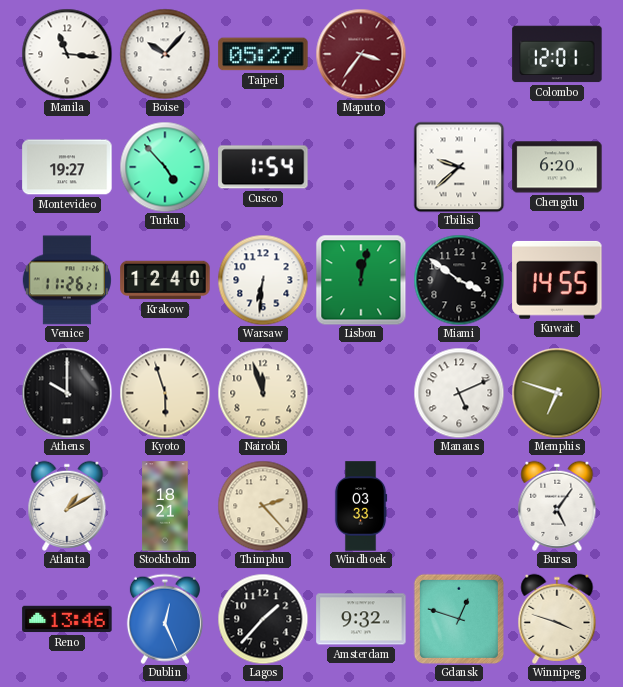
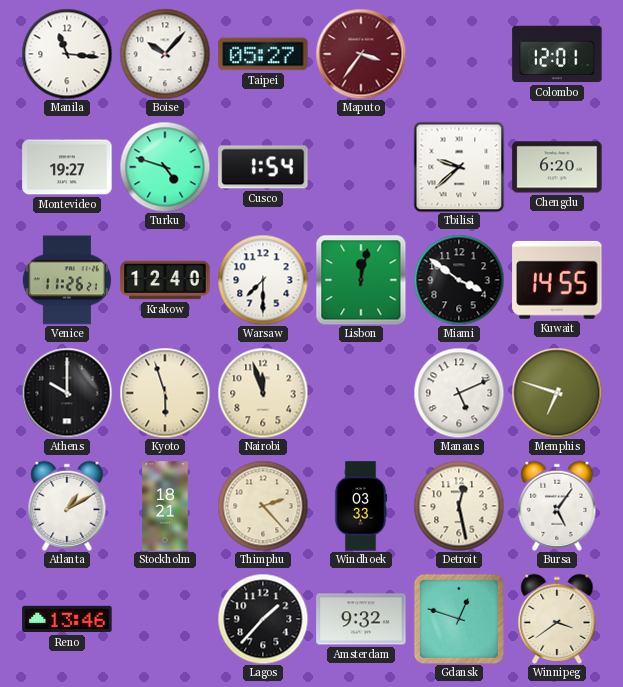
Turku: 4:53 -> 4:48
Warsaw: 6:31 -> 7:30
Detroit: none -> 12:28
Dublin: 12:26 -> none
Winnipeg: 3:48 -> 3:39
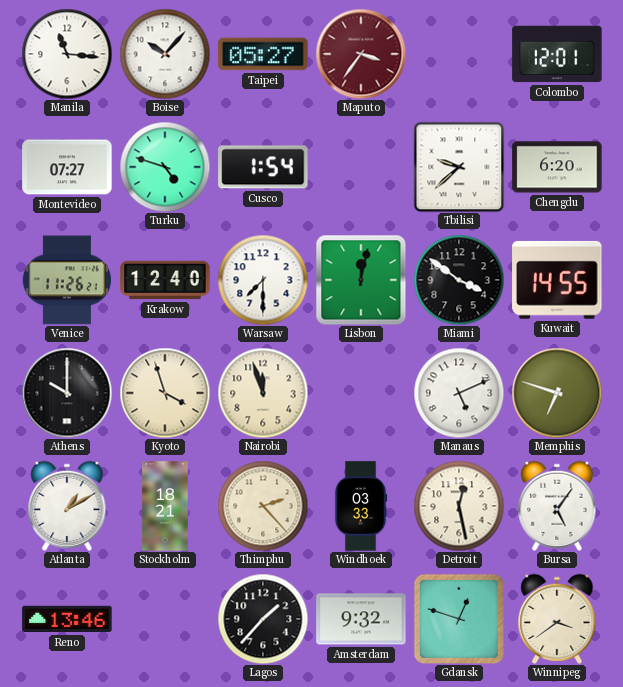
Montevideo: 19:27 -> 07:27
Kyoto: 5:57 -> 3:57
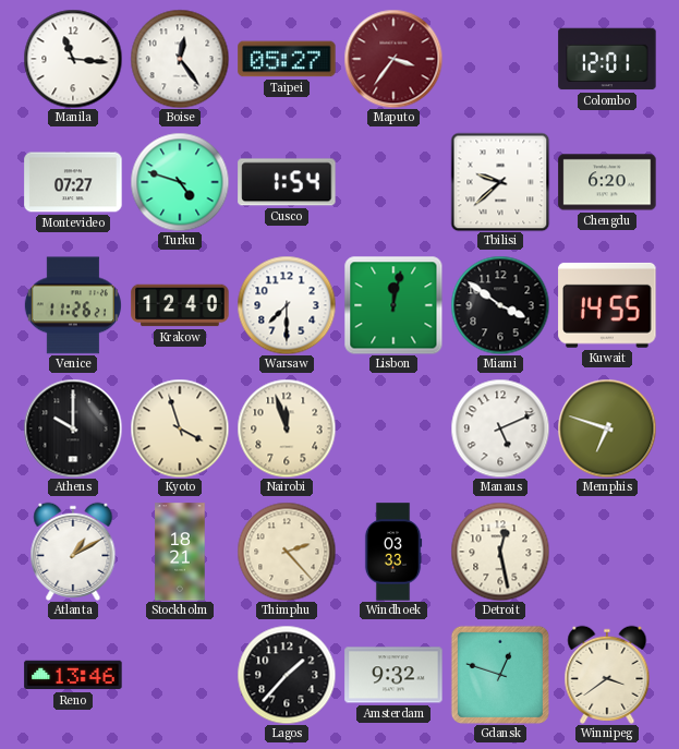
Boise: 10:07 -> 12:24
Bursa: 5:06 -> none
